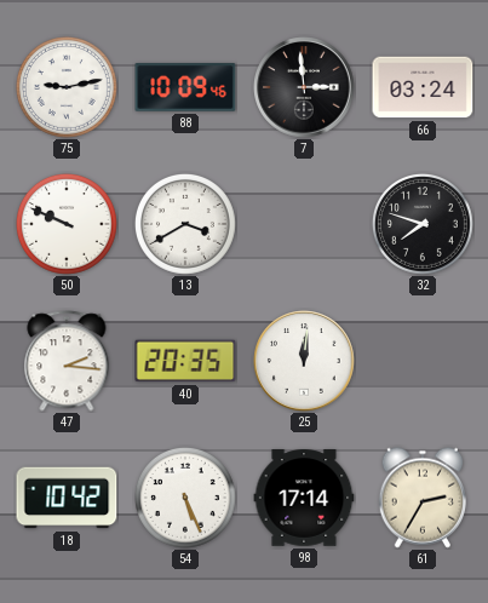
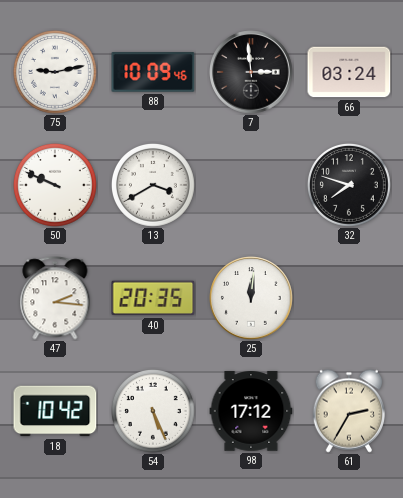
98: 17:14 -> 17:12
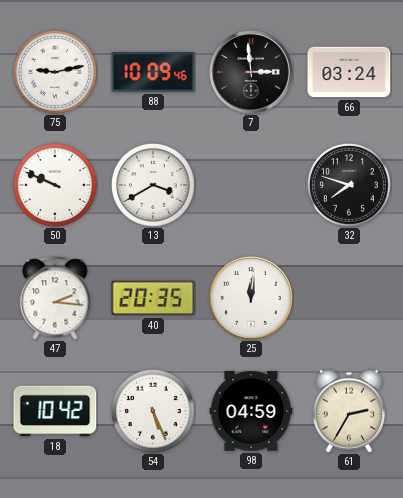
98: 17:12 -> 04:59
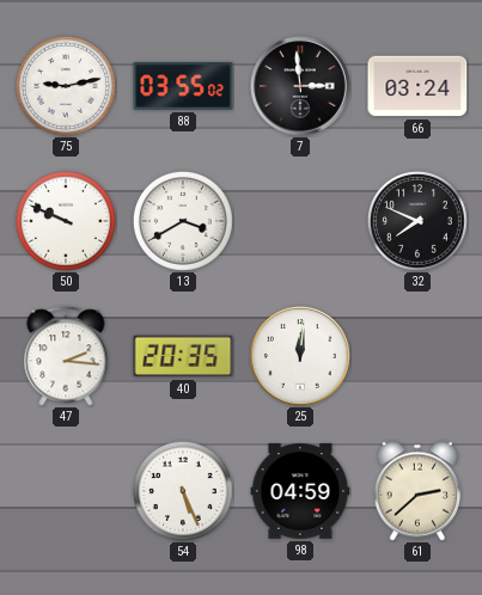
88: 10:09 -> 03:55
32: 7:48 -> 7:49
18: 10:42 -> none
61: 2:35 -> 2:38
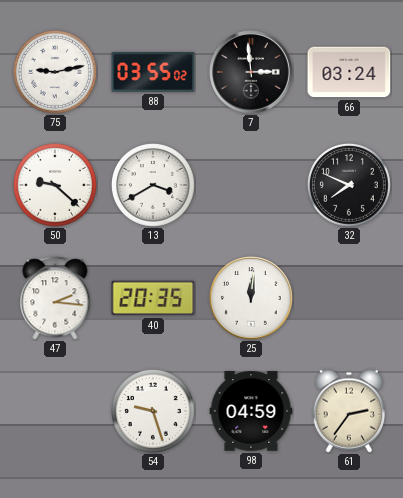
50: 9:49 -> 9:22
54: 5:26 -> 9:27
61: 2:38 -> 2:36
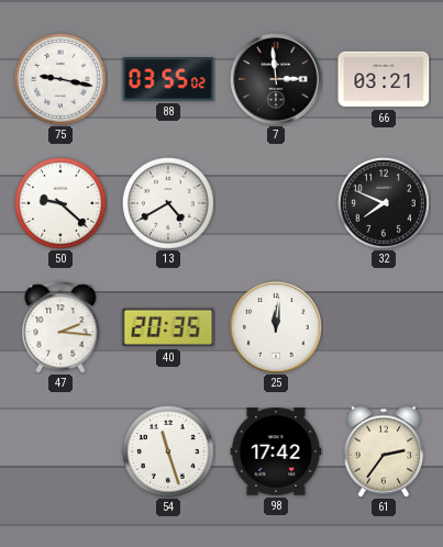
75: 9:13 -> 9:17
66: 03:24 -> 03:21
13: 3:40 -> 4:40
54: 9:27 -> 11:27
98: 04:59 -> 17:42
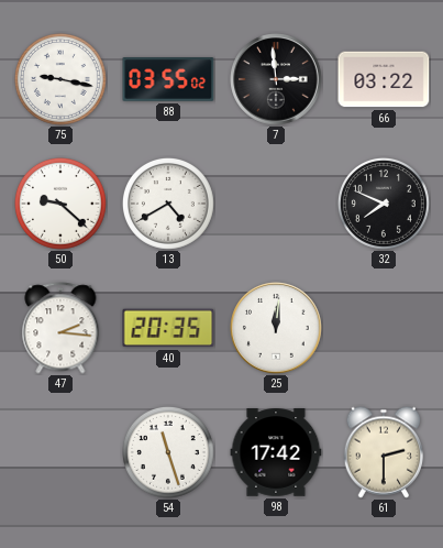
66: 03:21 -> 03:22
61: 2:36 -> 2:30
